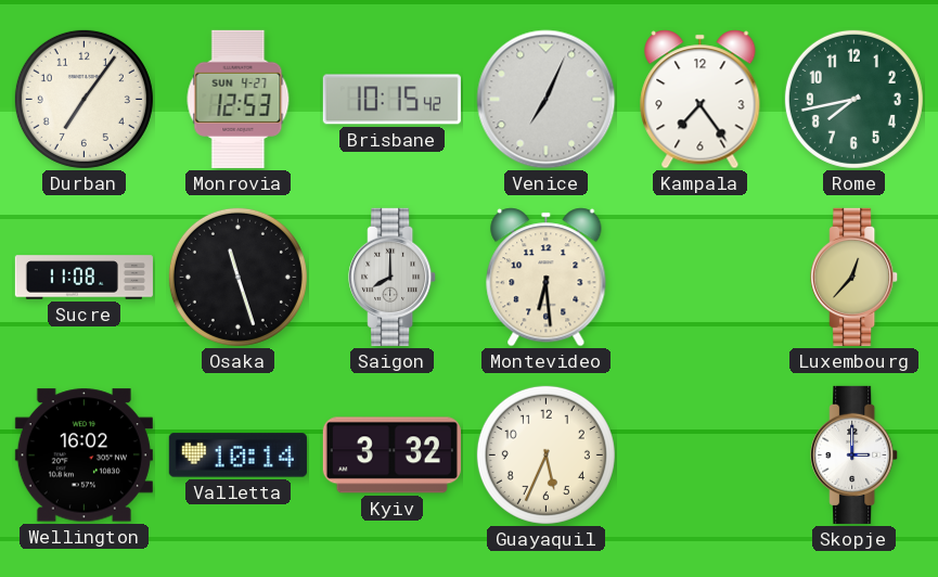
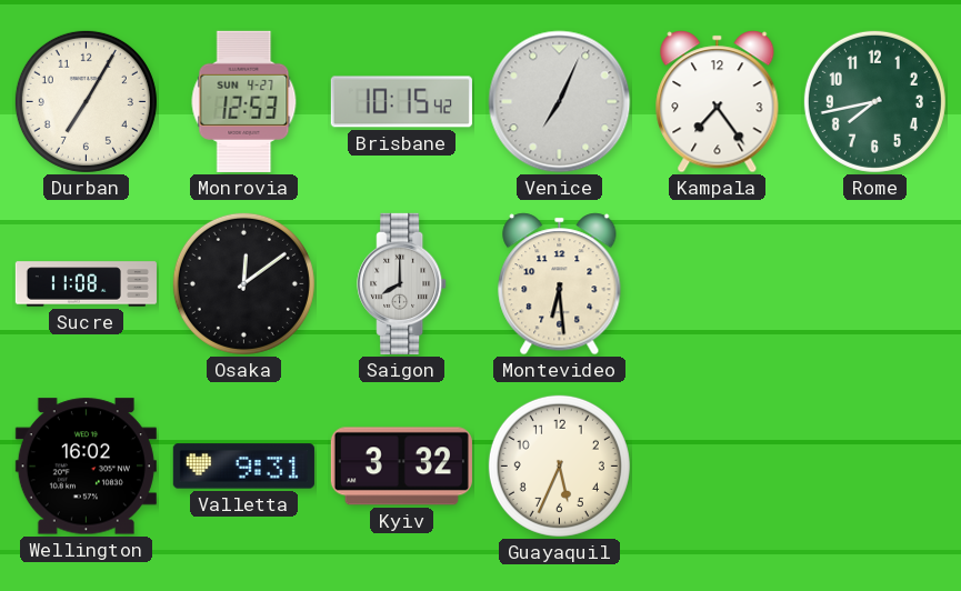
Durban: 7:06 -> 7:05
Osaka: 11:27 -> 12:09
Luxembourg: 12:37 -> none
Valletta: 10:14 -> 9:31
Skopje: 3:00 -> none
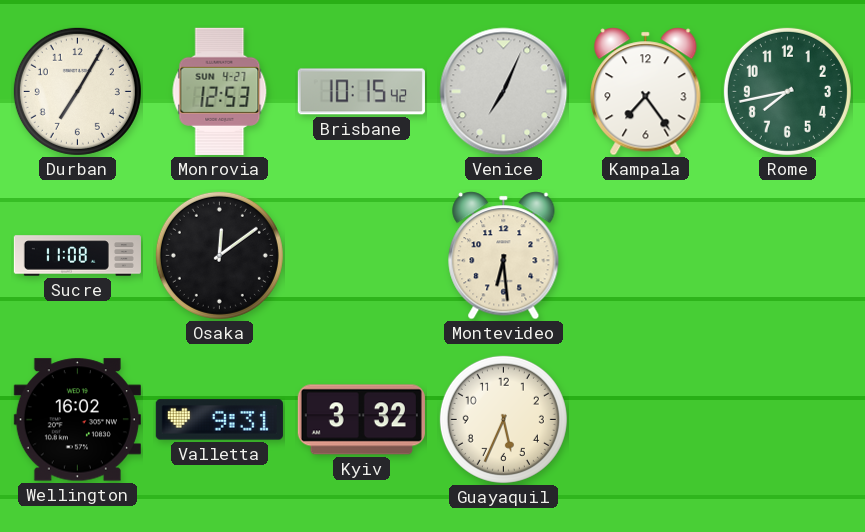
Saigon: 8:00 -> none
